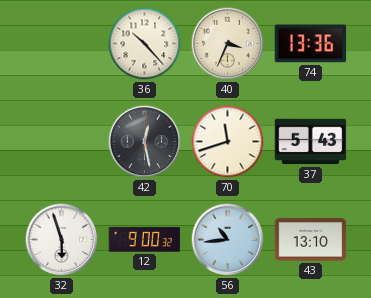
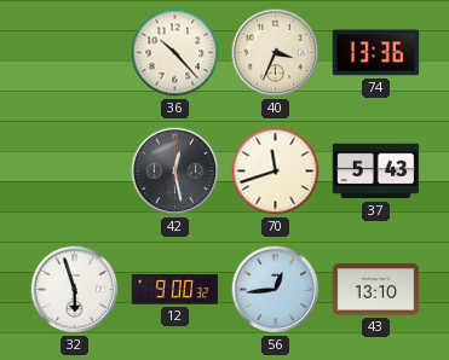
56: 10:44 -> 12:44
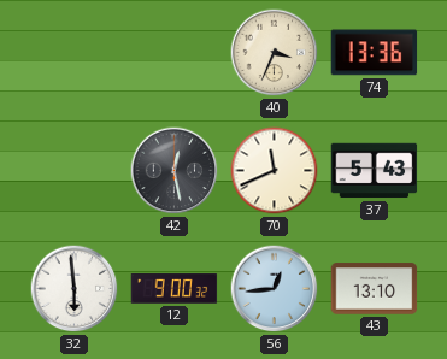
36: 10:23 -> none
70: 11:42 -> 11:41
32: 5:57 -> 5:59
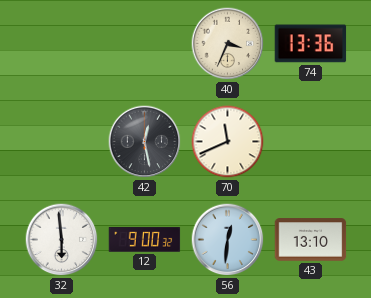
37: 5:43 -> none
56: 12:44 -> 12:31
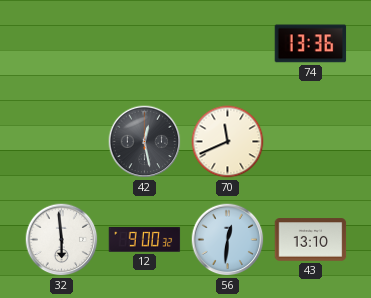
40: 3:34 -> none
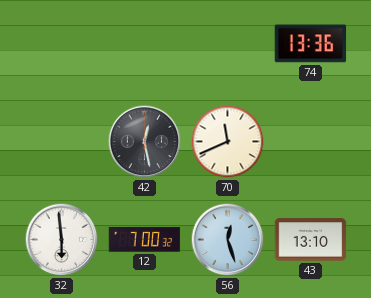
12: 9:00 -> 7:00
56: 12:31 -> 12:27
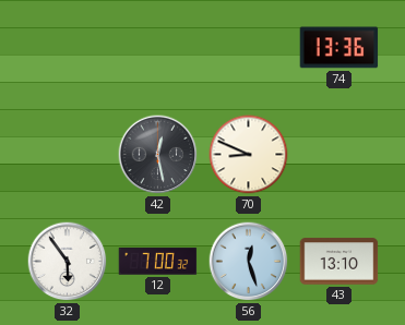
70: 11:41 -> 8:49
32: 5:59 -> 5:54
